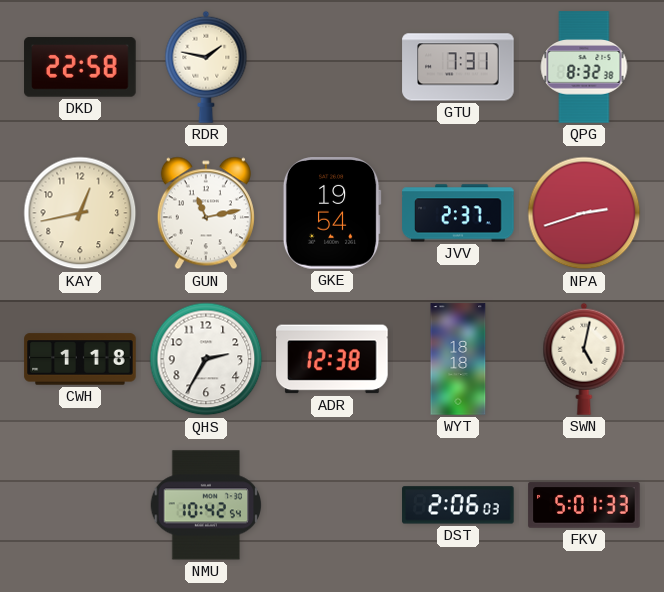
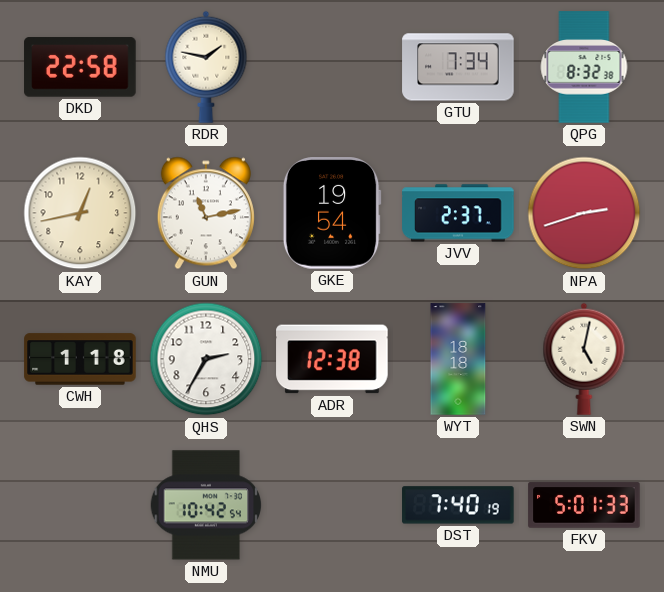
GTU: 7:31 -> 7:34
DST: 2:06 -> 7:40
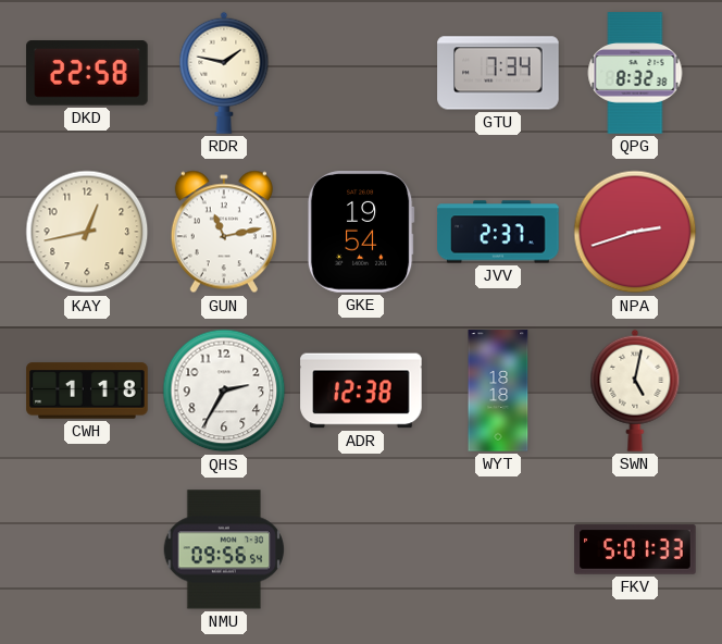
NMU: 10:42 -> 09:56
DST: 7:40 -> none
